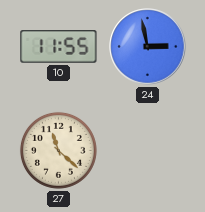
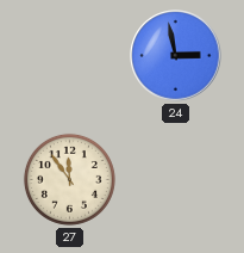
10: 11:55 -> none
27: 11:22 -> 11:54
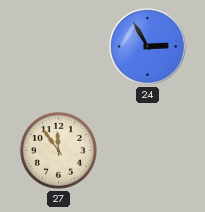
24: 2:58 -> 2:55
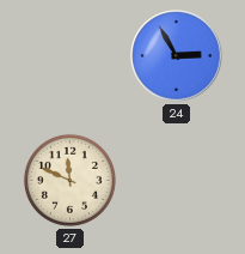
27: 11:54 -> 11:49
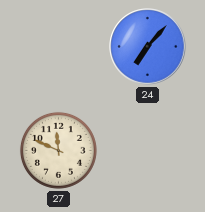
24: 2:55 -> 7:07
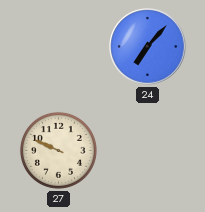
27: 11:49 -> 9:49
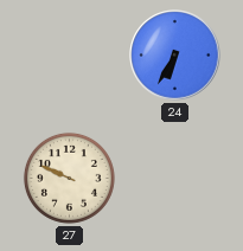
24: 7:07 -> 6:35
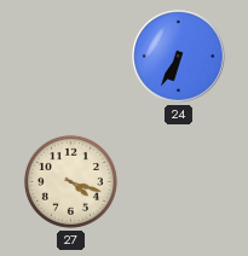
27: 9:49 -> 4:18
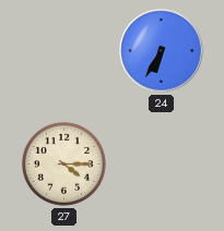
27: 4:18 -> 4:15
